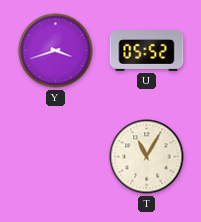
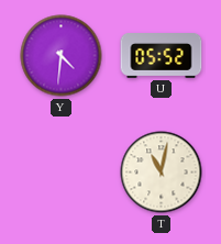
Y: 3:42 -> 4:31
T: 11:05 -> 11:02
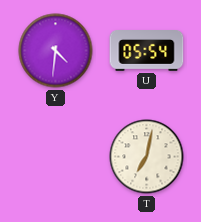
U: 05:52 -> 05:54
T: 11:02 -> 7:02
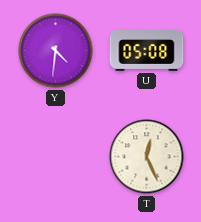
U: 05:54 -> 05:08
T: 7:02 -> 12:26
